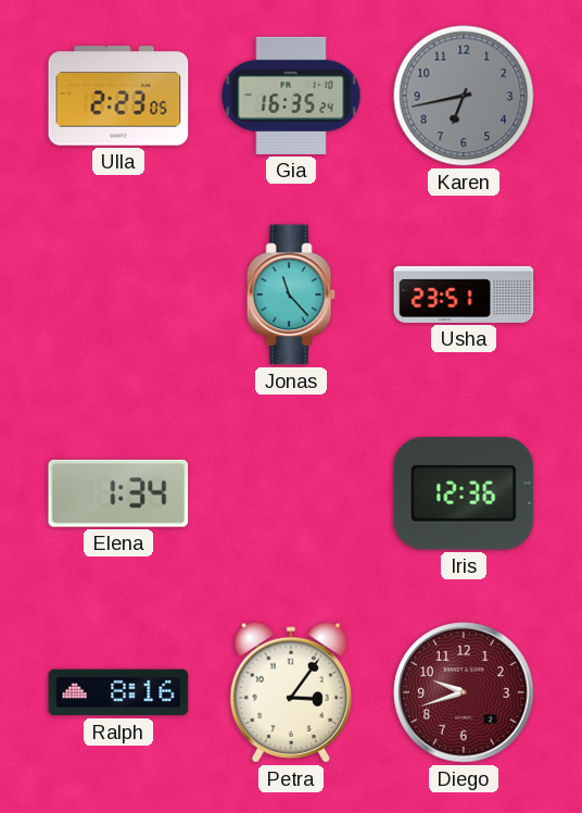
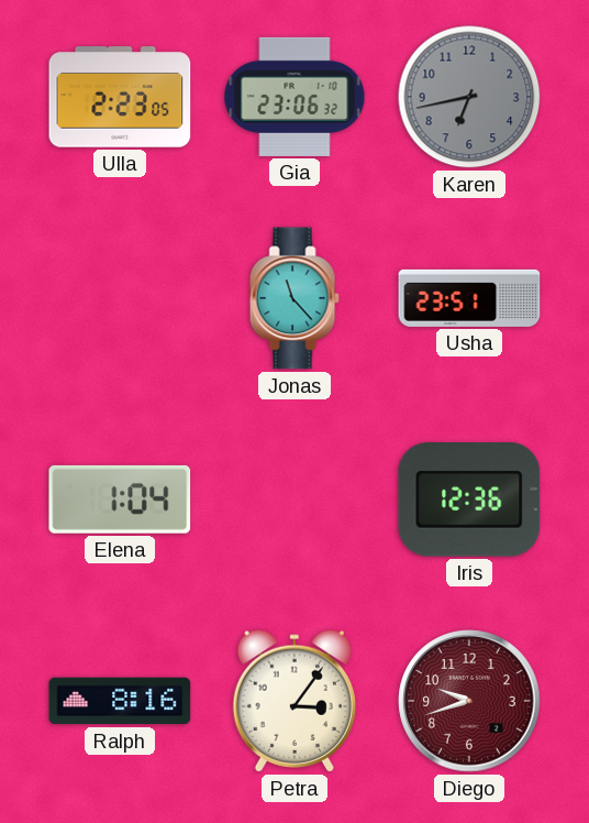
Gia: 16:35 -> 23:06
Elena: 1:34 -> 1:04
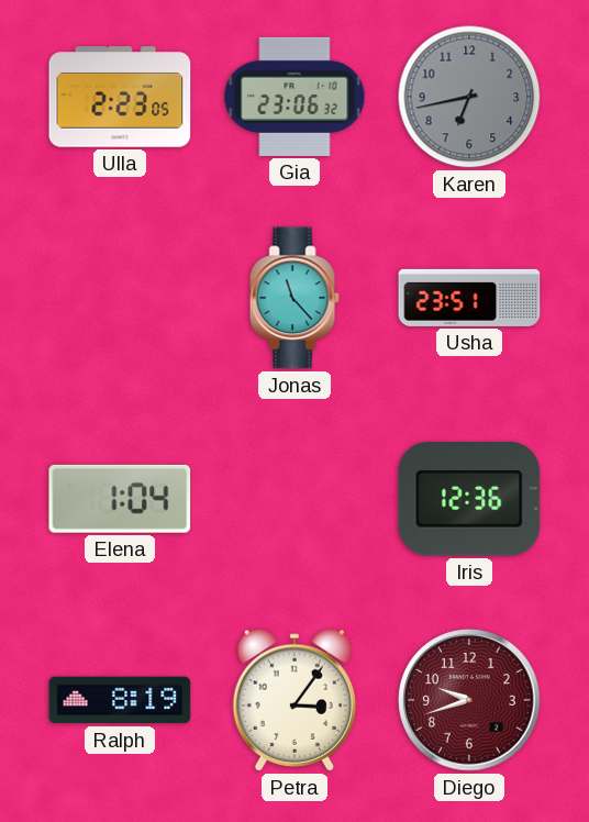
Ralph: 8:16 -> 8:19
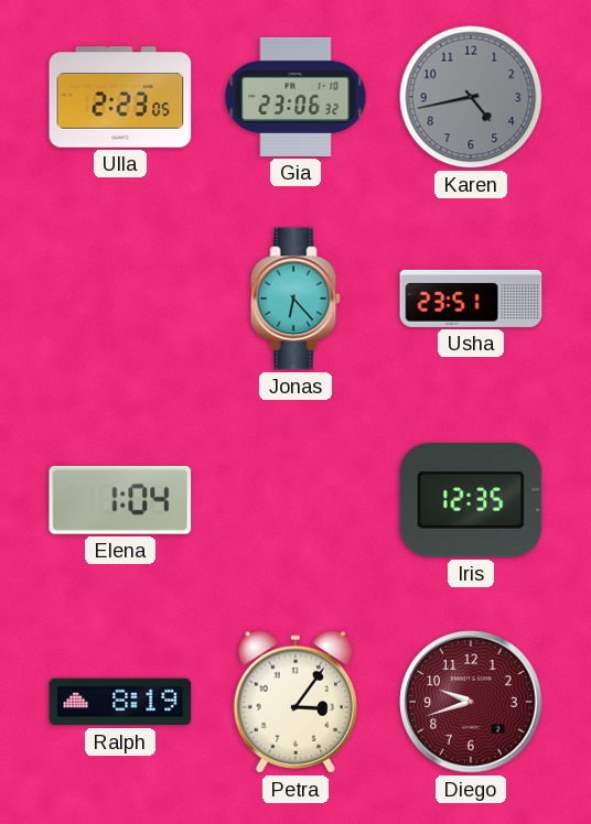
Karen: 6:43 -> 4:43
Jonas: 11:23 -> 6:23
Iris: 12:36 -> 12:35
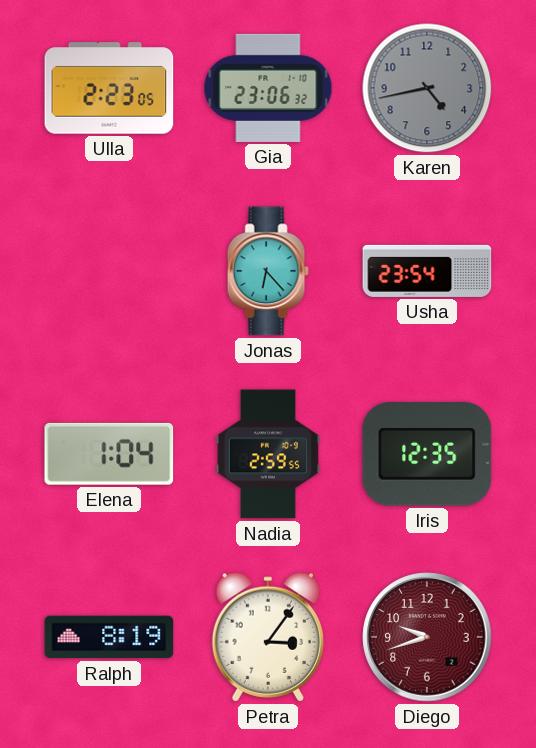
Usha: 23:51 -> 23:54
Nadia: none -> 2:59
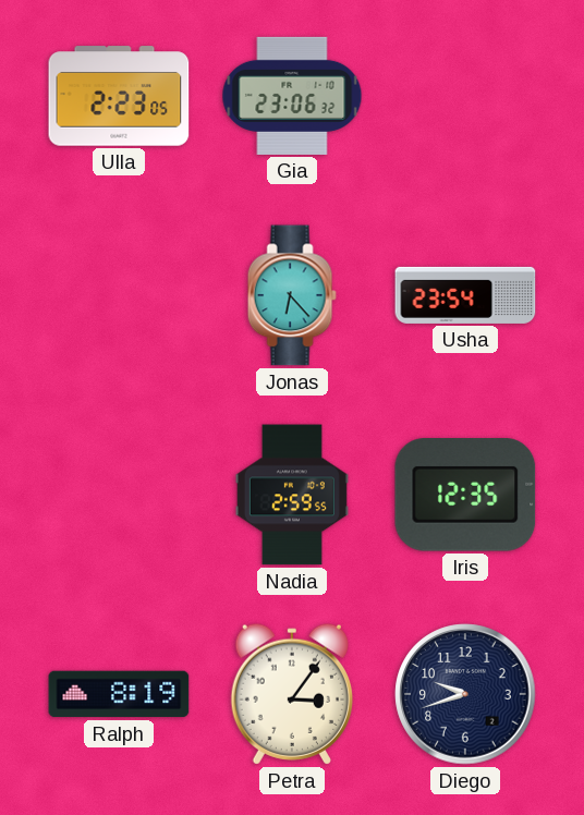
Karen: 4:43 -> none
Elena: 1:04 -> none
Diego dial: burgundy -> navy
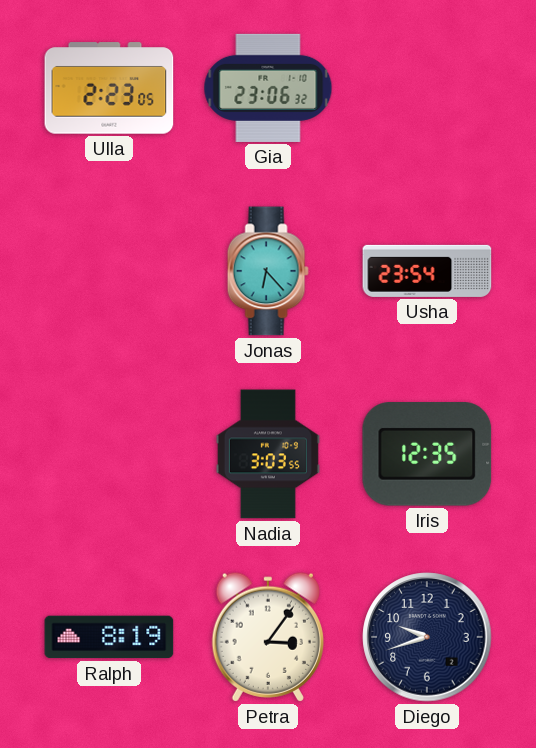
Nadia: 2:59 -> 3:03
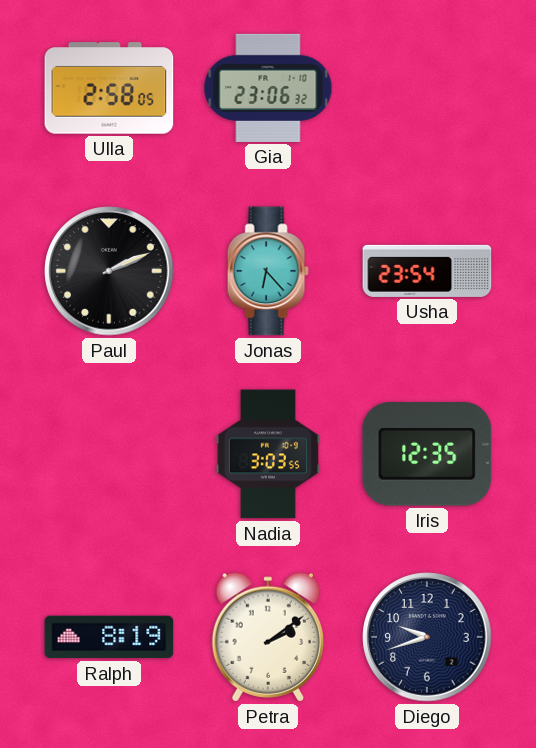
Ulla: 2:23 -> 2:58
Paul: none -> 2:11
Petra: 3:06 -> 2:09
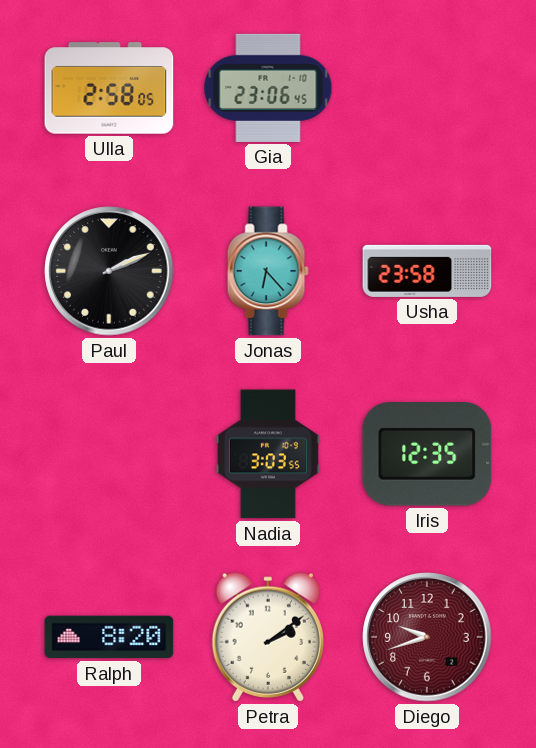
Gia: 23:06:32 -> 23:06:45
Usha: 23:54 -> 23:58
Ralph: 8:19 -> 8:20
Diego dial: navy -> burgundy
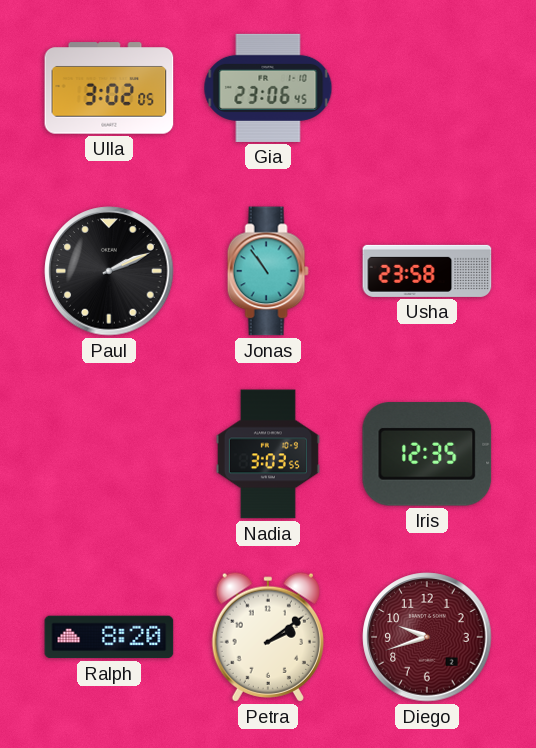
Ulla: 2:58 -> 3:02
Jonas: 6:23 -> 10:54
